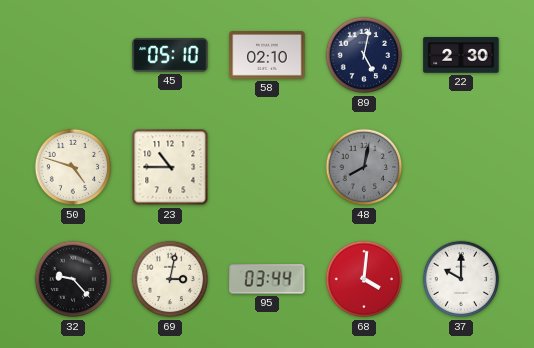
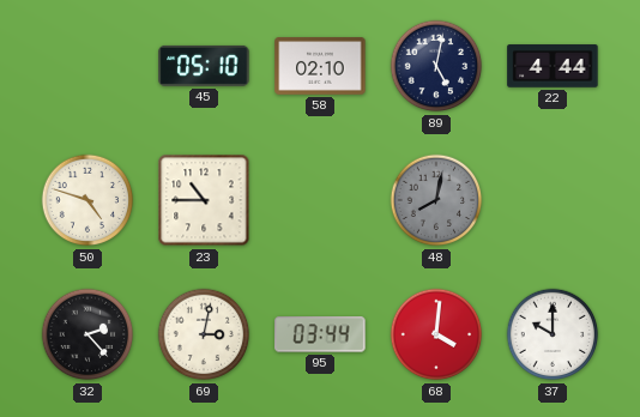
22: 2:30 -> 4:44
32: 9:23 -> 2:23
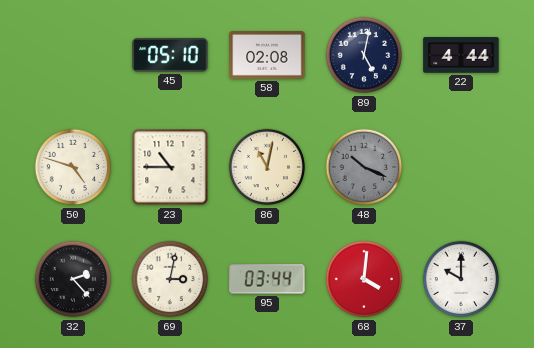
58: 02:10 -> 02:08
86: none -> 11:02
48: 8:02 -> 10:19
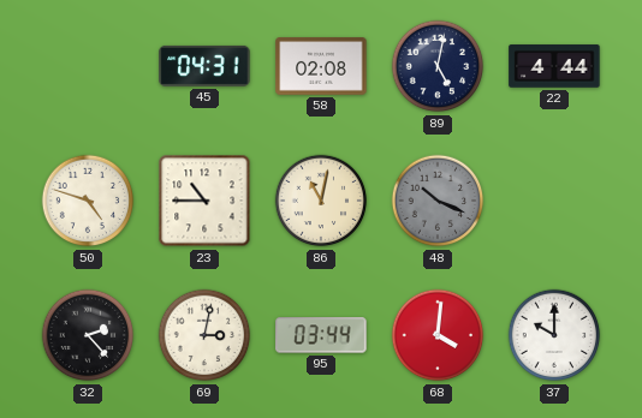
45: 05:10 -> 04:31
